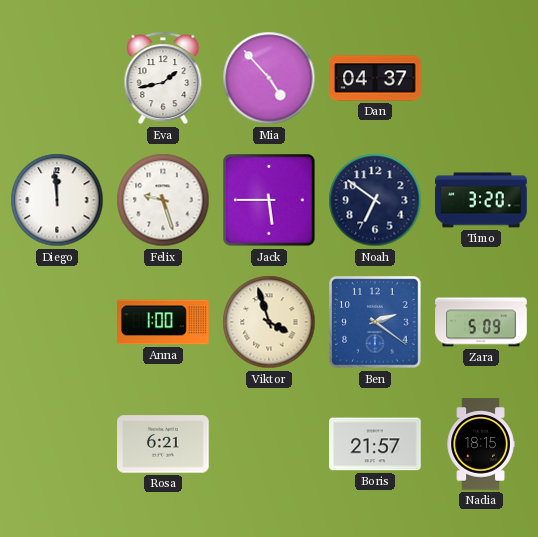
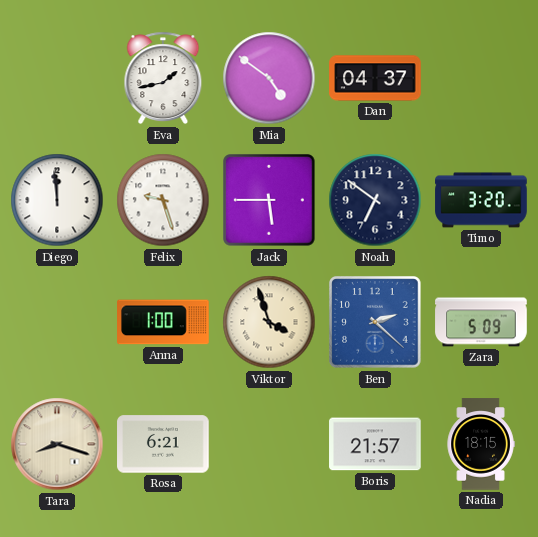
Mia: 4:53 -> 4:51
Ben: 2:21 -> 2:22
Tara: none -> 8:18
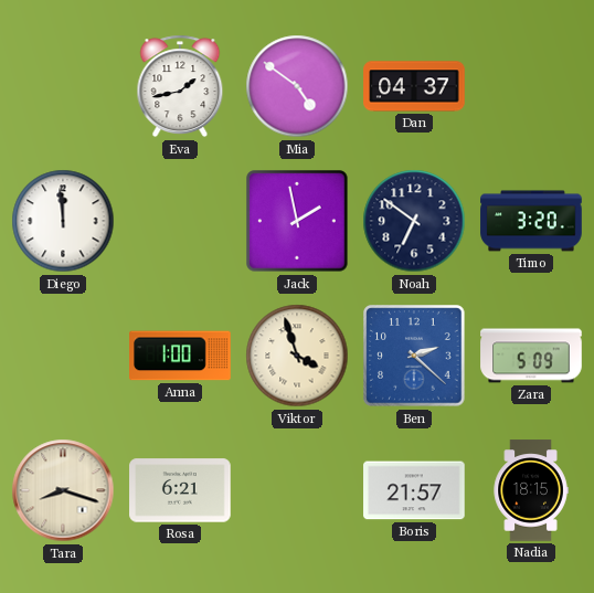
Felix: 9:27 -> none
Jack: 5:45 -> 1:58
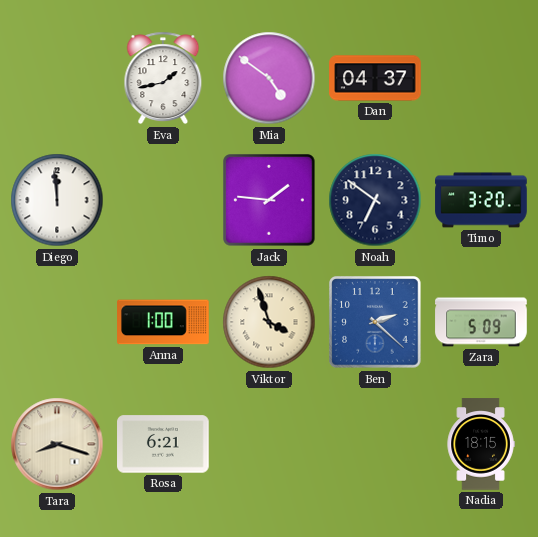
Jack: 1:58 -> 1:46
Boris: 21:57 -> none
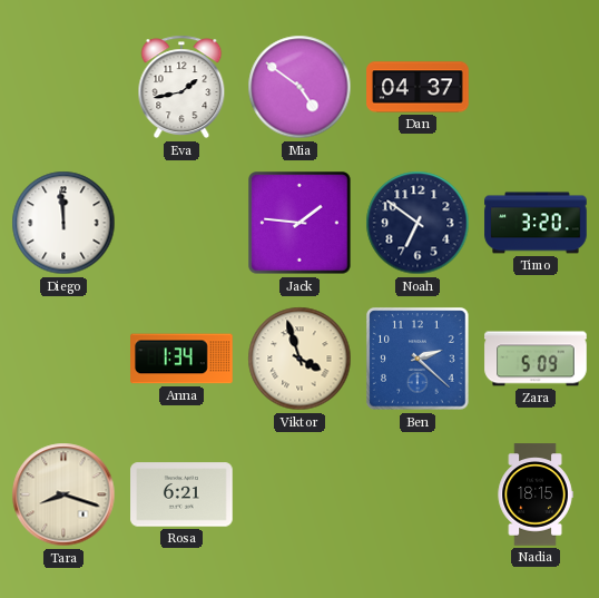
Anna: 1:00 -> 1:34
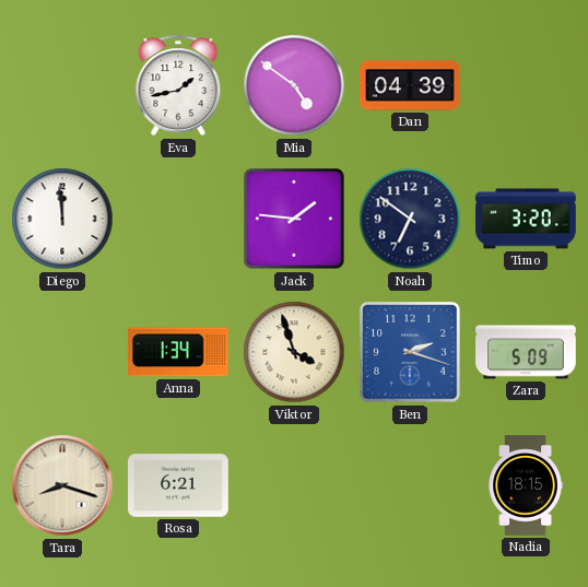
Dan: 04:37 -> 04:39
Ben: 2:22 -> 2:18
